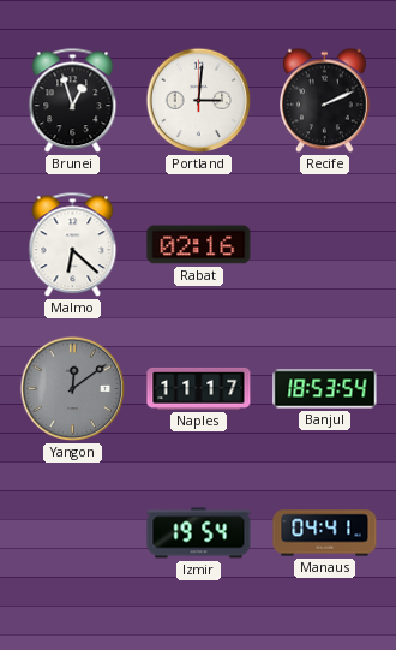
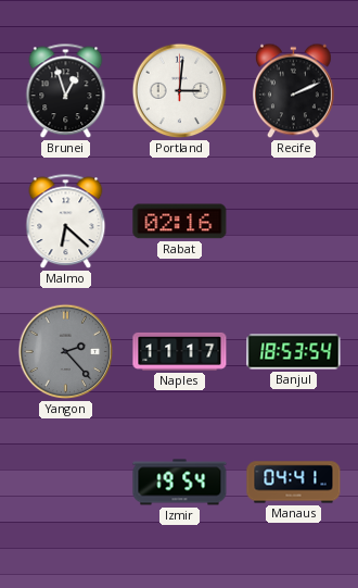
Yangon: 12:09 -> 2:23
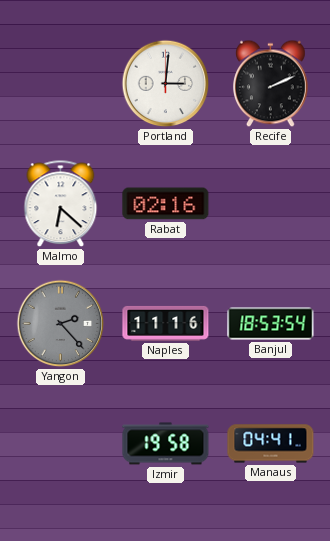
Brunei: 12:57 -> none
Naples: 11:17 -> 11:16
Izmir: 19:54 -> 19:58
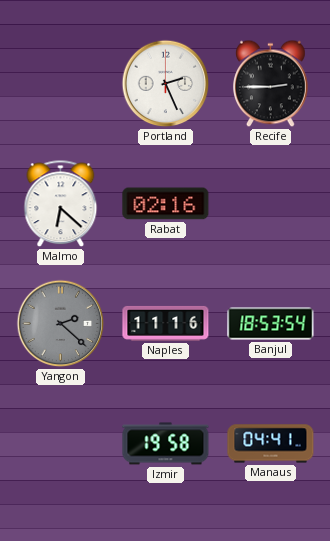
Portland: 3:01 -> 2:26
Recife: 2:11 -> 2:45
Yangon: 2:23 -> 2:22
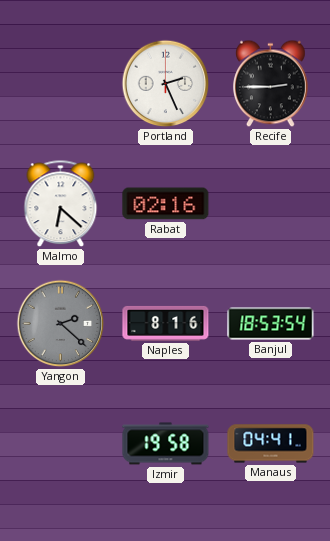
Naples: 11:16 -> 8:16
